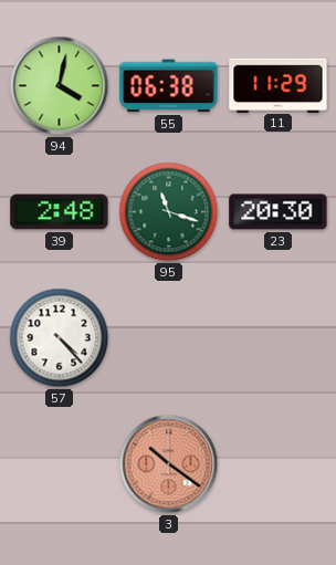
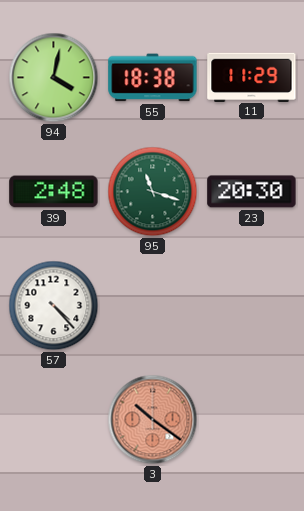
55: 06:38 -> 18:38
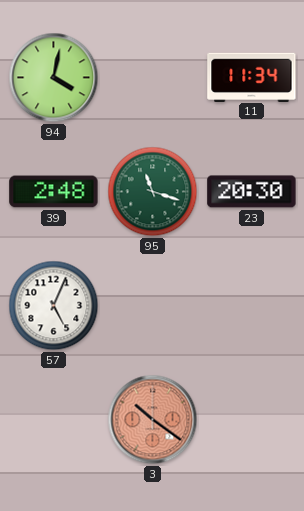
55: 18:38 -> none
11: 11:29 -> 11:34
57: 4:23 -> 5:04
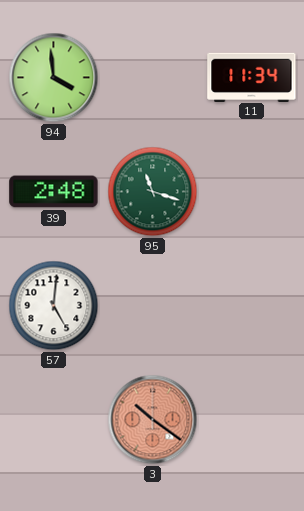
94: 4:02 -> 3:59
23: 20:30 -> none
57: 5:04 -> 5:01
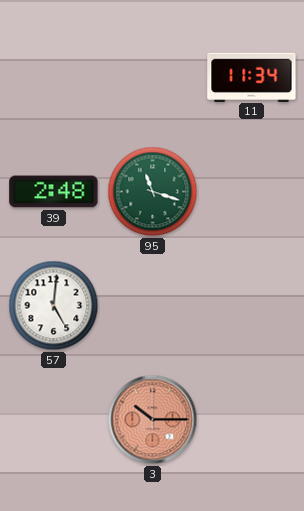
94: 3:59 -> none
3: 10:21 -> 10:15
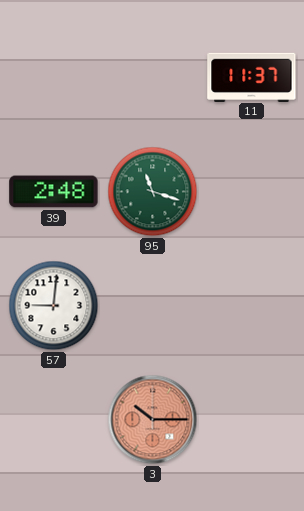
11: 11:34 -> 11:37
57: 5:01 -> 9:01
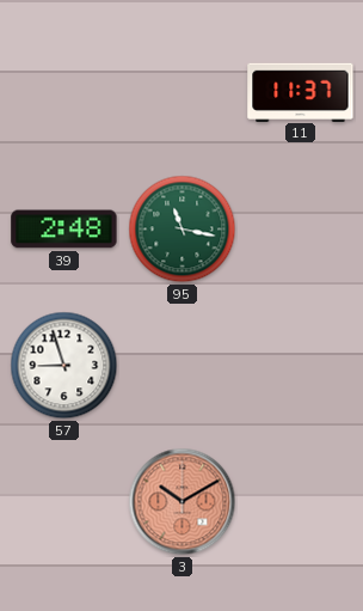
95: 11:18 -> 11:17
57: 9:01 -> 8:57
3: 10:15 -> 10:10
